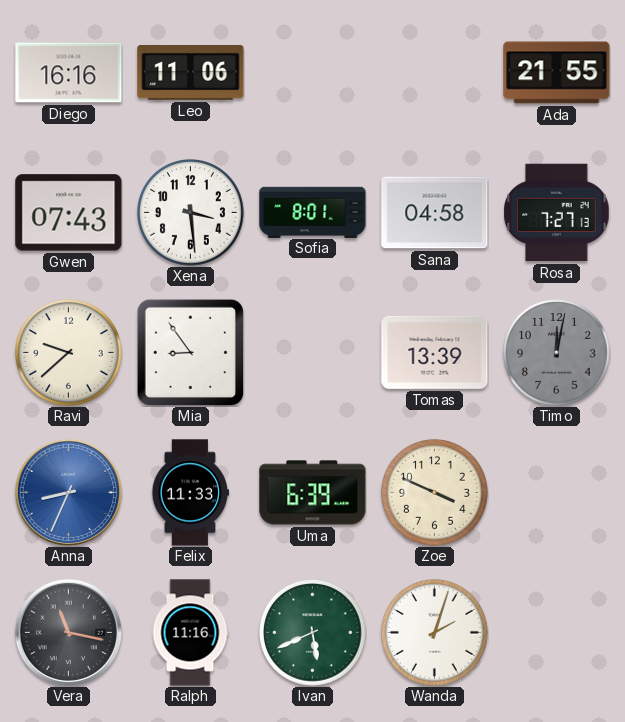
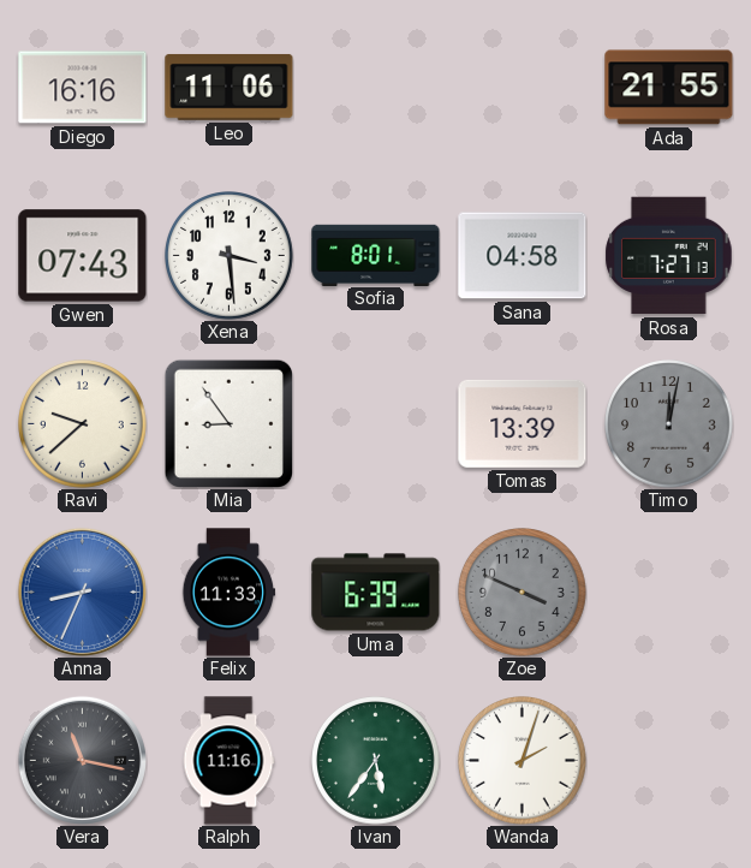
Zoe dial: cream -> grey
Ivan: 5:41 -> 5:36
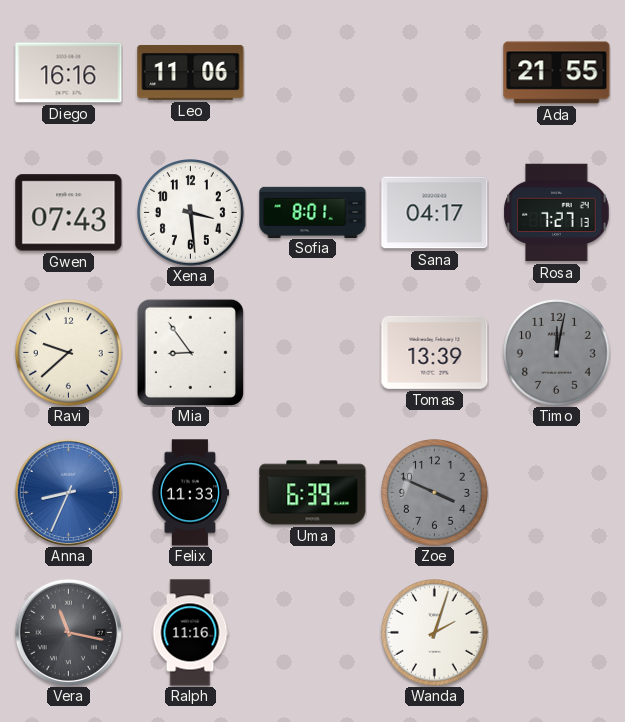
Sana: 04:58 -> 04:17
Ivan: 5:36 -> none
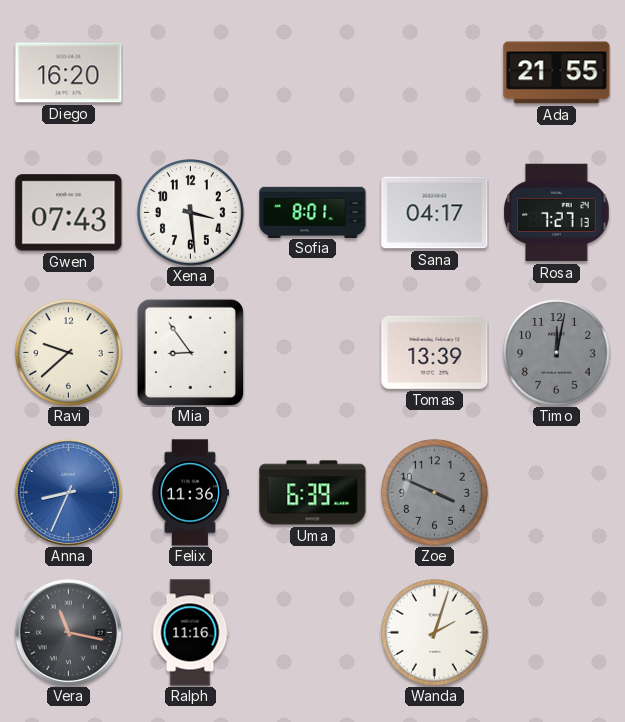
Diego: 16:16 -> 16:20
Leo: 11:06 -> none
Felix: 11:33 -> 11:36
